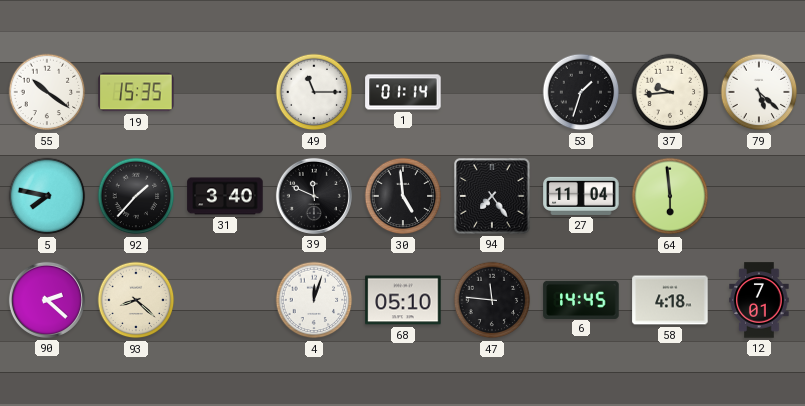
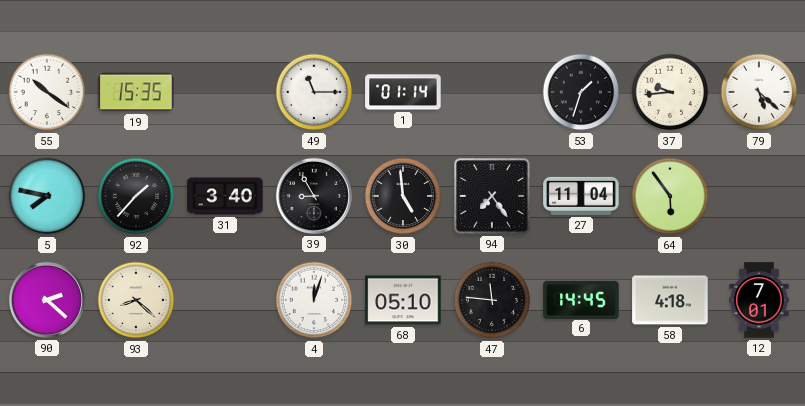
39: 11:49 -> 8:55
64: 5:59 -> 5:54
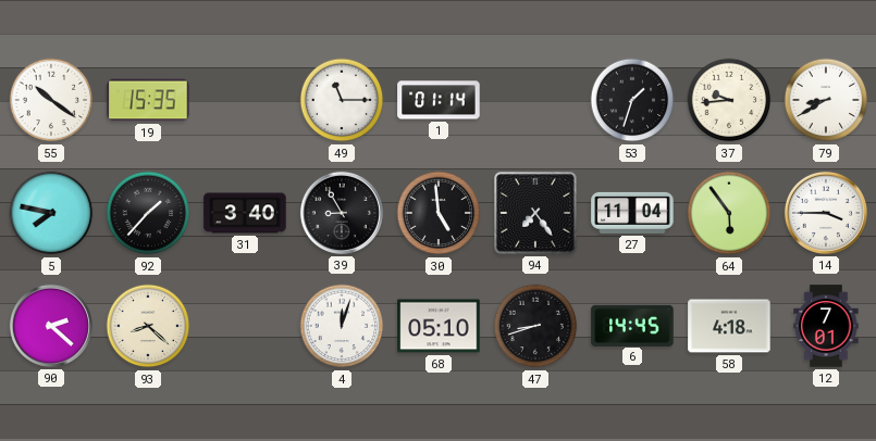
79: 5:22 -> 8:40
14: none -> 3:45
47: 11:46 -> 8:42
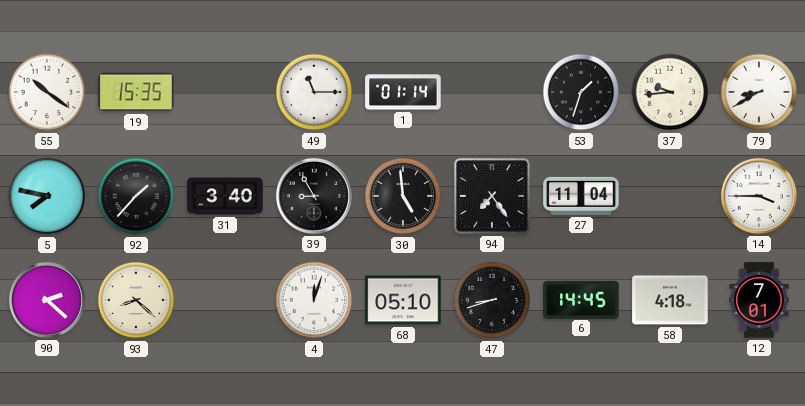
64: 5:54 -> none
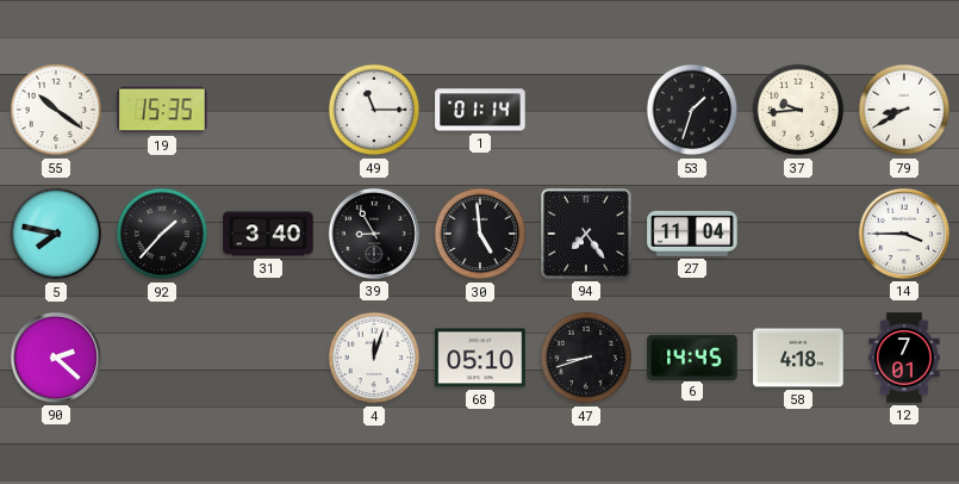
93: 8:22 -> none
